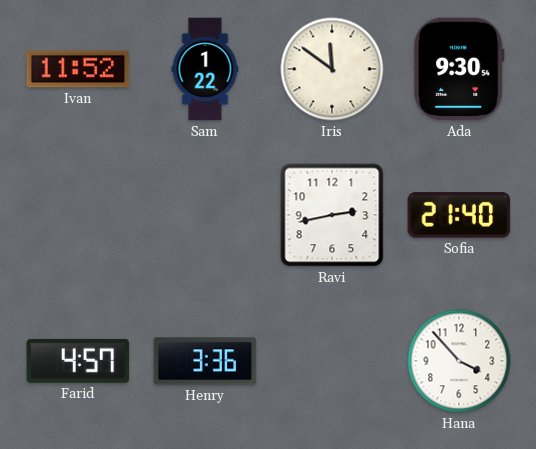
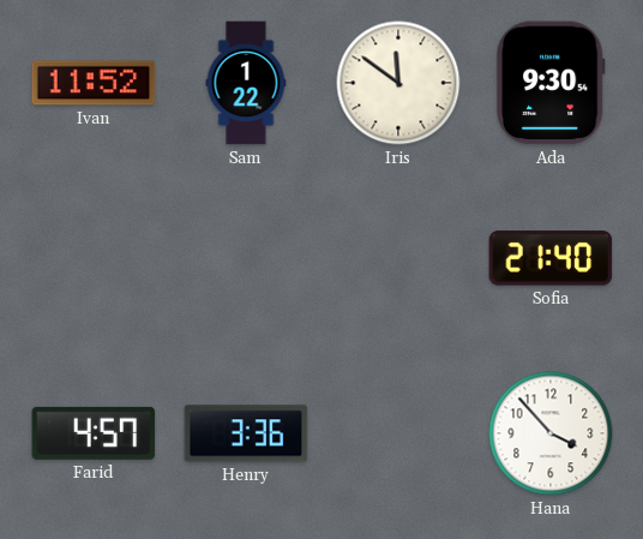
Ravi: 2:43 -> none
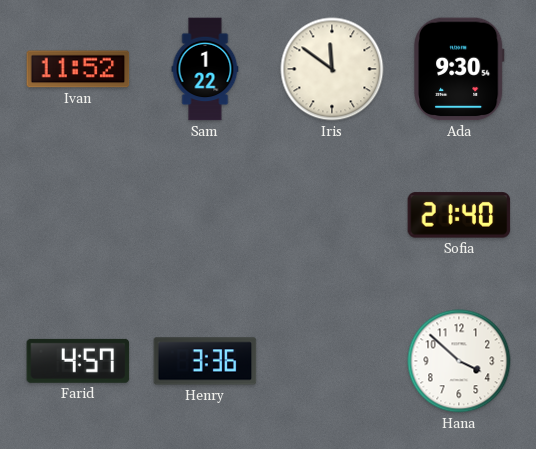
Hana: 3:53 -> 3:52
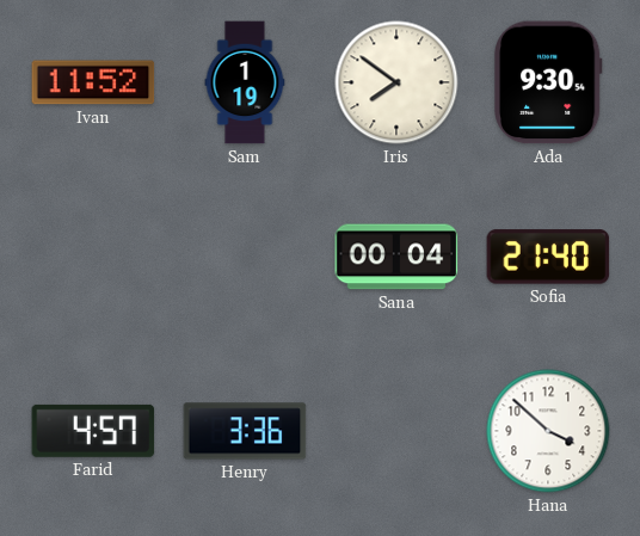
Sam: 1:22 -> 1:19
Iris: 11:51 -> 7:51
Sana: none -> 00:04
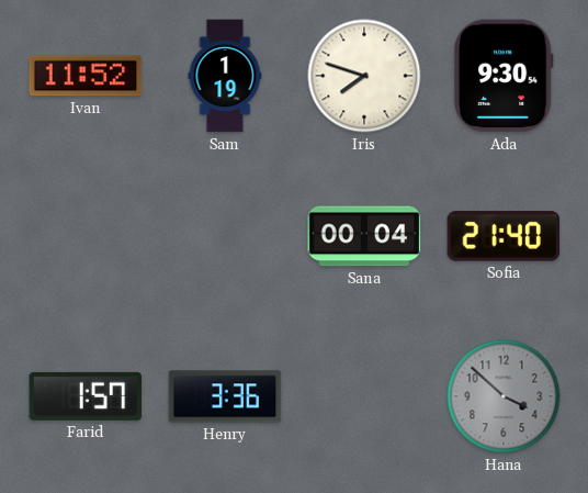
Iris: 7:51 -> 7:48
Farid: 4:57 -> 1:57
Hana dial: white -> grey
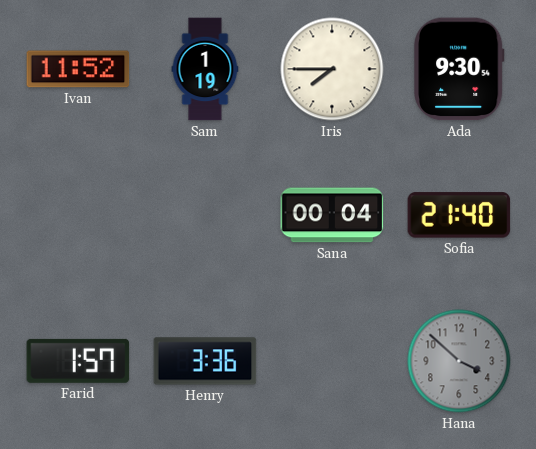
Iris: 7:48 -> 7:45
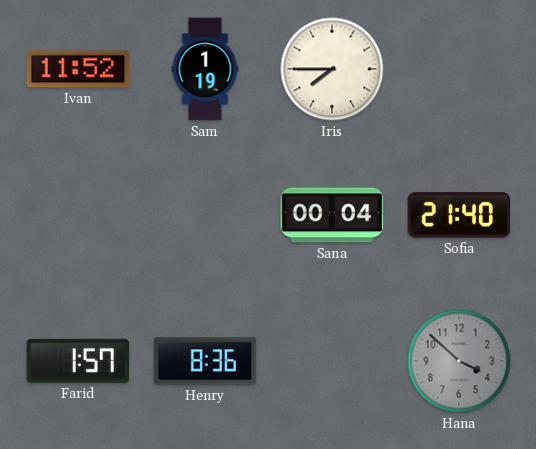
Ada: 9:30 -> none
Henry: 3:36 -> 8:36
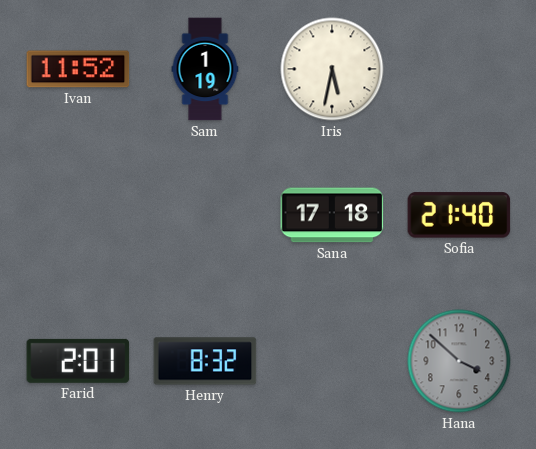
Iris: 7:45 -> 5:32
Sana: 00:04 -> 17:18
Farid: 1:57 -> 2:01
Henry: 8:36 -> 8:32
